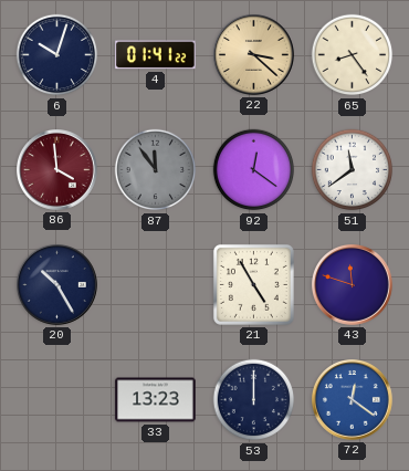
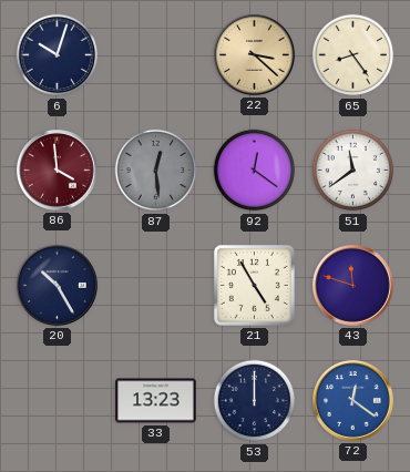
4: 01:41 -> none
87: 11:54 -> 12:29
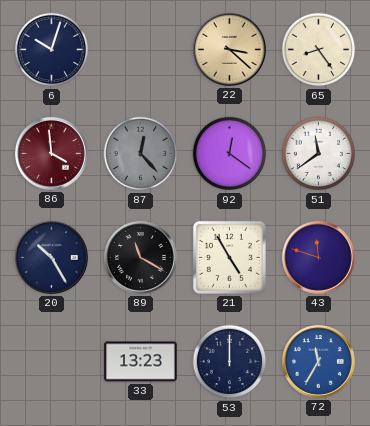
87: 12:29 -> 12:23
89: none -> 11:20
72: 12:21 -> 11:35
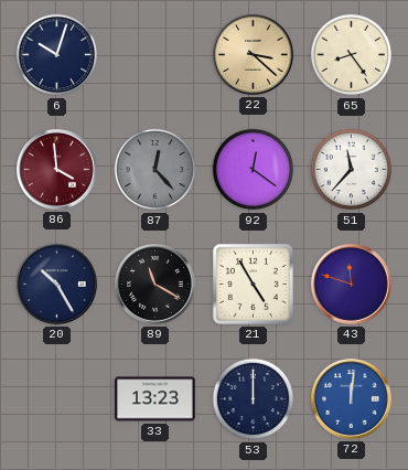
51: 11:39 -> 11:37
72: 11:35 -> 12:01
